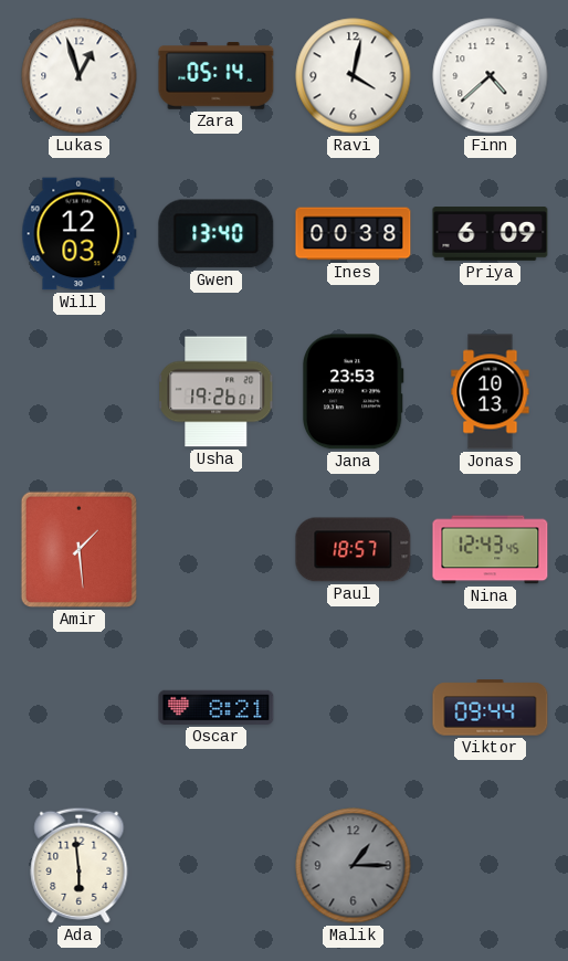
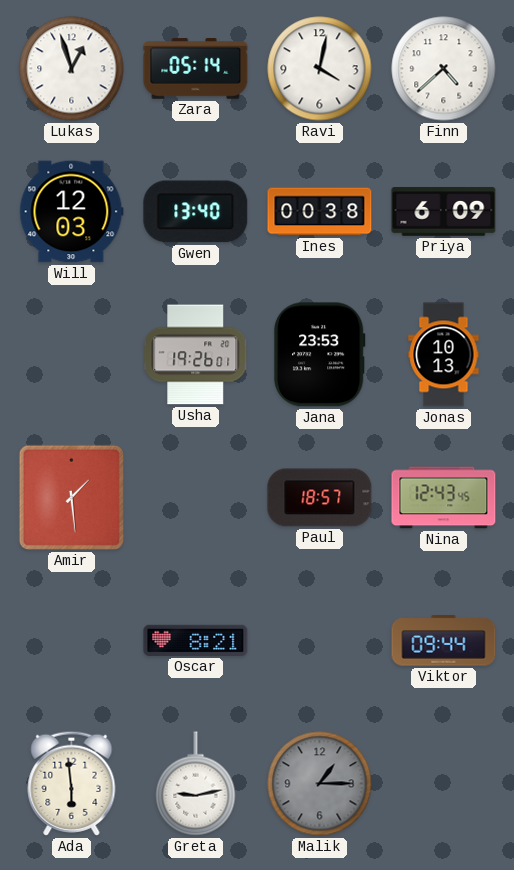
Greta: none -> 9:13
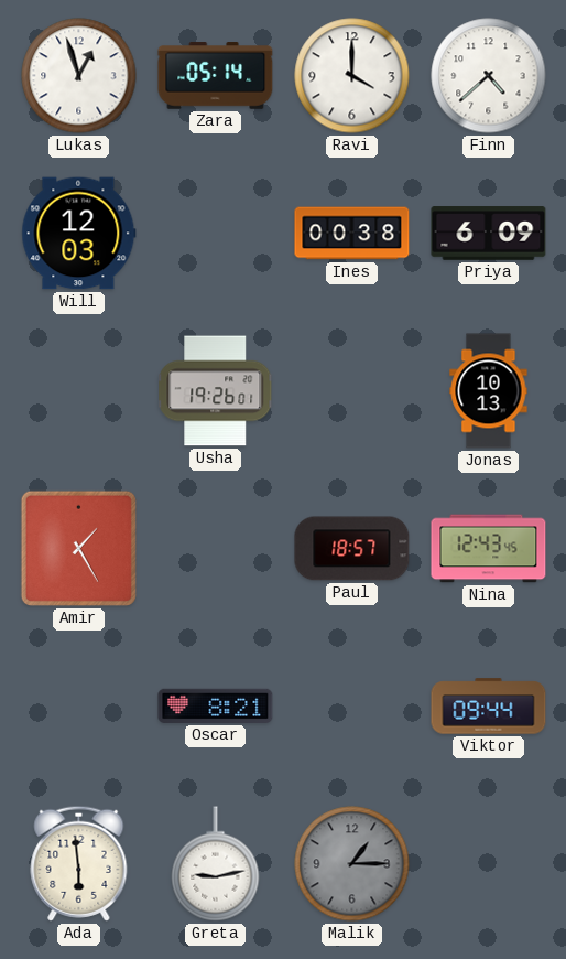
Ravi: 4:02 -> 4:00
Gwen: 13:40 -> none
Jana: 23:53 -> none
Amir: 1:29 -> 1:25
